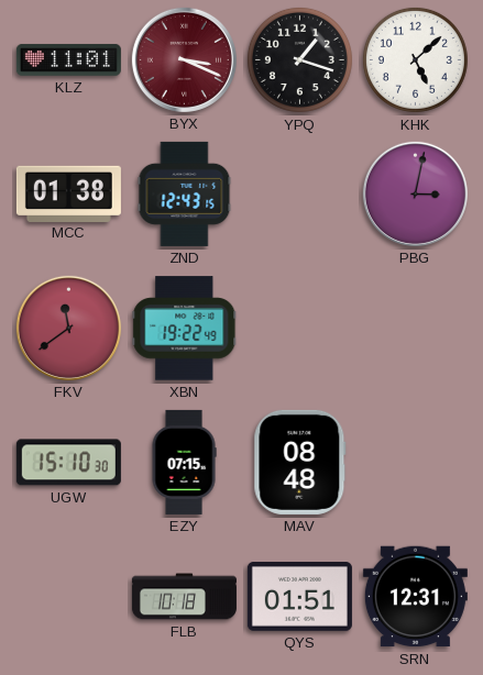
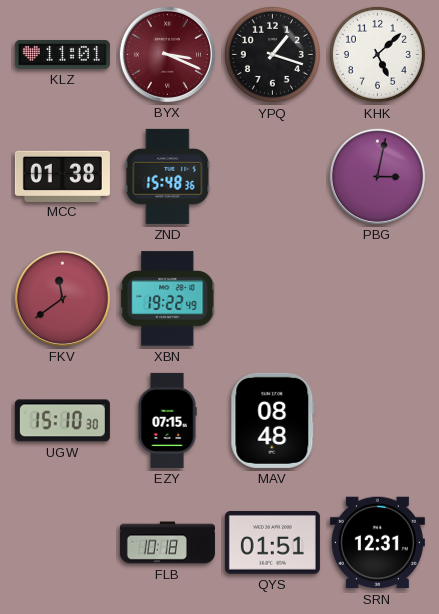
ZND: 12:43 -> 15:48
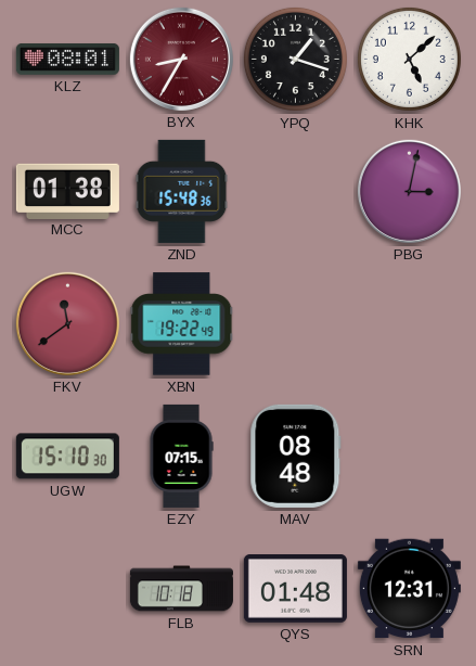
KLZ: 11:01 -> 08:01
BYX: 3:19 -> 8:35
QYS: 01:51 -> 01:48
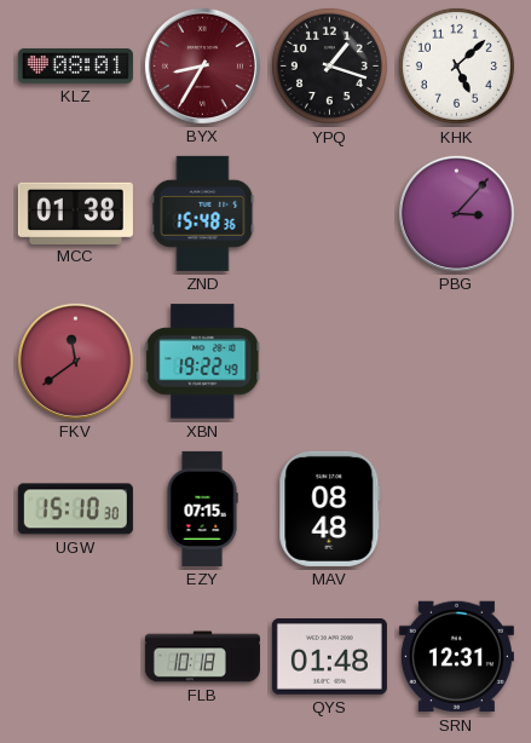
PBG: 3:02 -> 3:07
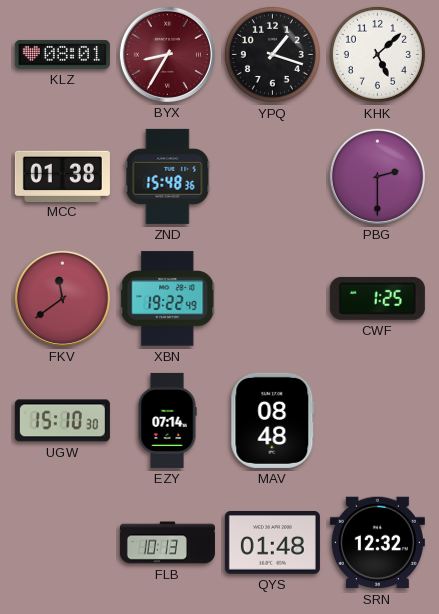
PBG: 3:07 -> 2:30
CWF: none -> 1:25
EZY: 07:15 -> 07:14
FLB: 10:18 -> 10:13
SRN: 12:31 -> 12:32
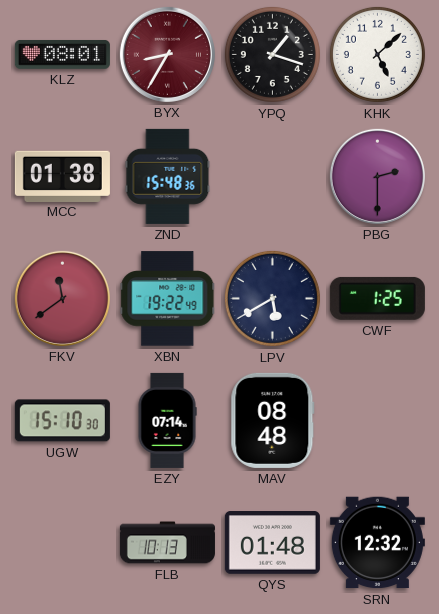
LPV: none -> 5:40
